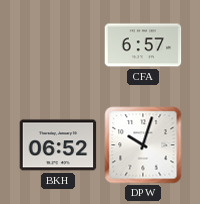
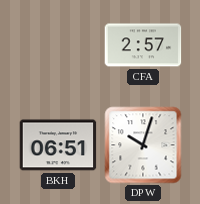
CFA: 6:57 -> 2:57
BKH: 06:52 -> 06:51
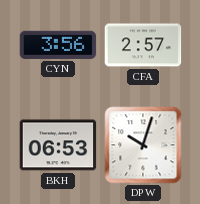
CYN: none -> 3:56
BKH: 06:51 -> 06:53
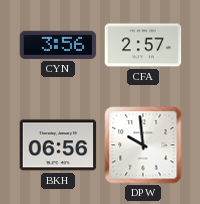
BKH: 06:53 -> 06:56
DPW: 10:03 -> 9:59
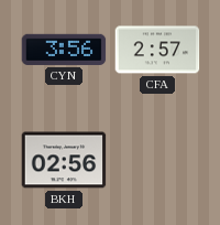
BKH: 06:56 -> 02:56
DPW: 9:59 -> none
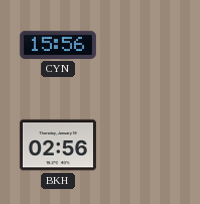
CYN: 3:56 -> 15:56
CFA: 2:57 -> none
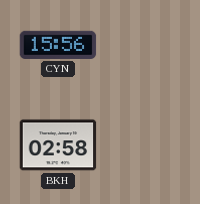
BKH: 02:56 -> 02:58
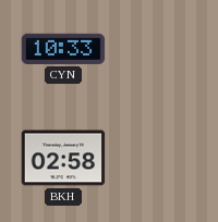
CYN: 15:56 -> 10:33
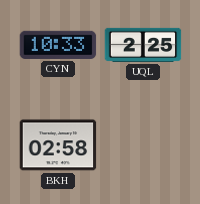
UQL: none -> 2:25
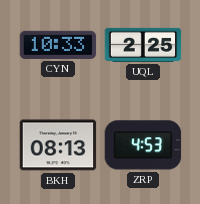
BKH: 02:58 -> 08:13
ZRP: none -> 4:53
